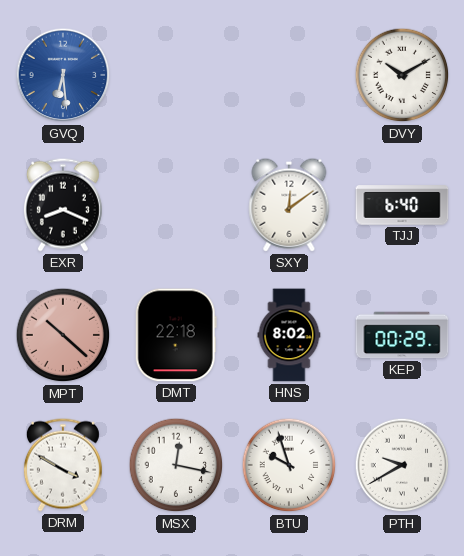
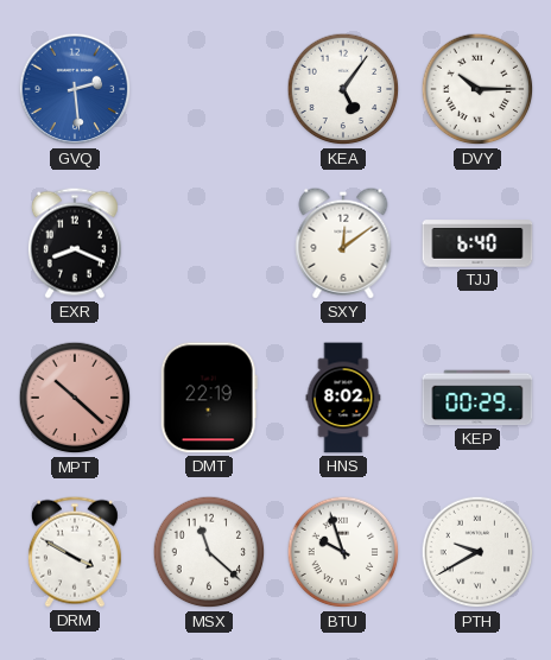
GVQ: 6:29 -> 2:29
KEA: none -> 5:06
DVY: 10:10 -> 10:15
DMT: 22:18 -> 22:19
MSX: 12:17 -> 11:22
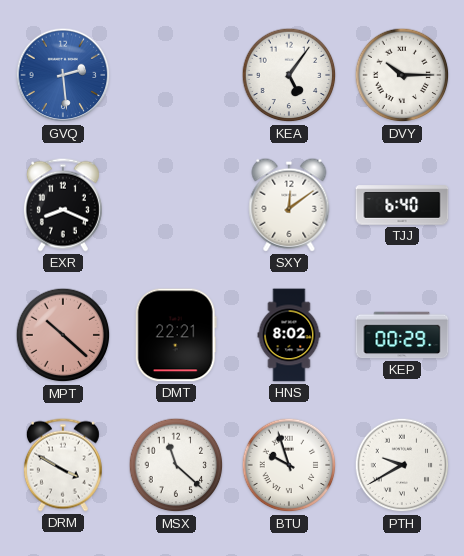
DMT: 22:19 -> 22:21
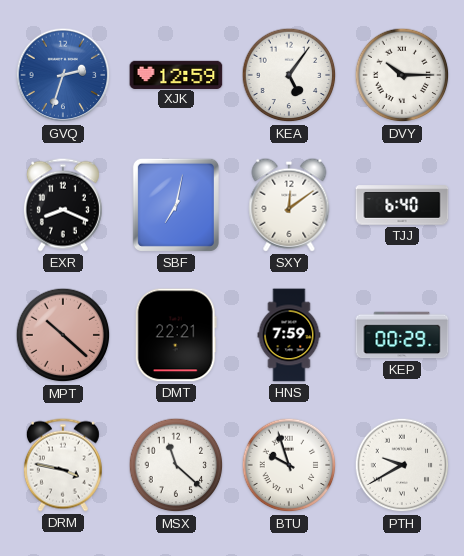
GVQ: 2:29 -> 2:33
XJK: none -> 12:59
SBF: none -> 7:02
HNS: 8:02 -> 7:59
DRM: 3:50 -> 3:47
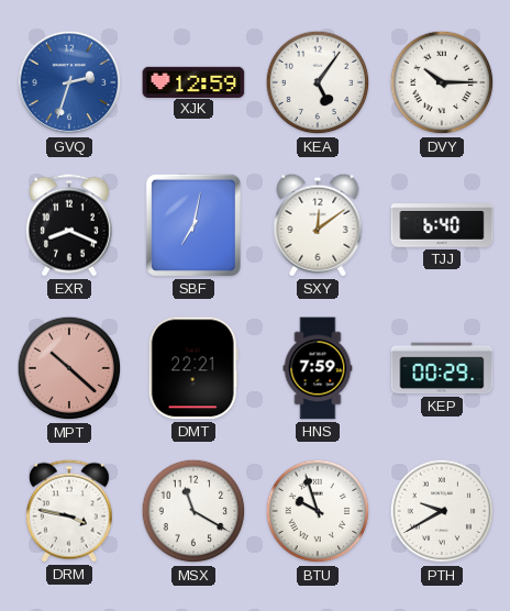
MSX: 11:22 -> 11:20
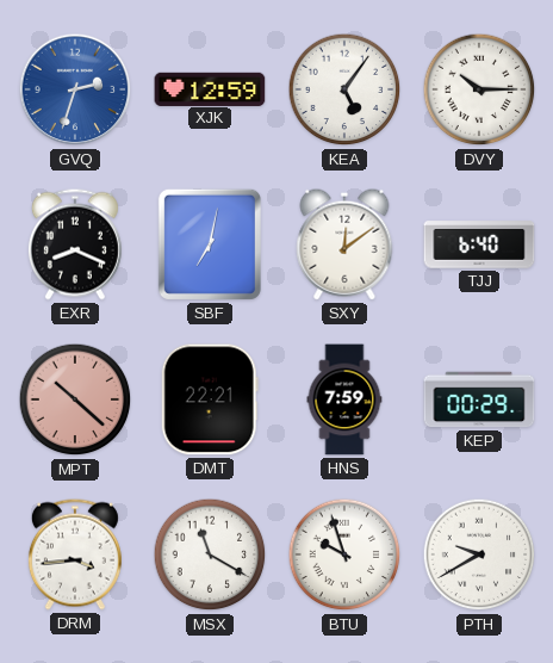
DRM: 3:47 -> 3:44
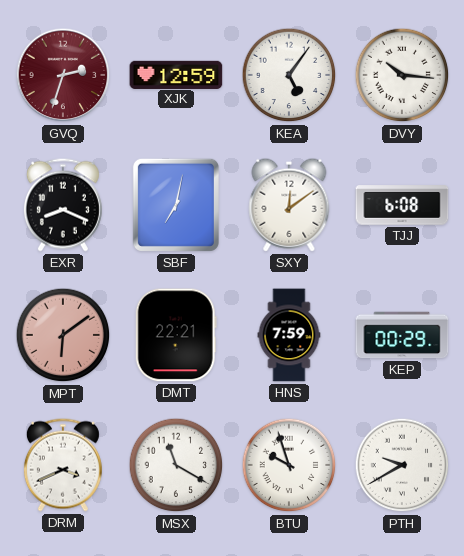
GVQ dial: blue -> burgundy
DVY: 10:15 -> 10:16
TJJ: 6:40 -> 6:08
MPT: 10:22 -> 6:09
DRM: 3:44 -> 3:41
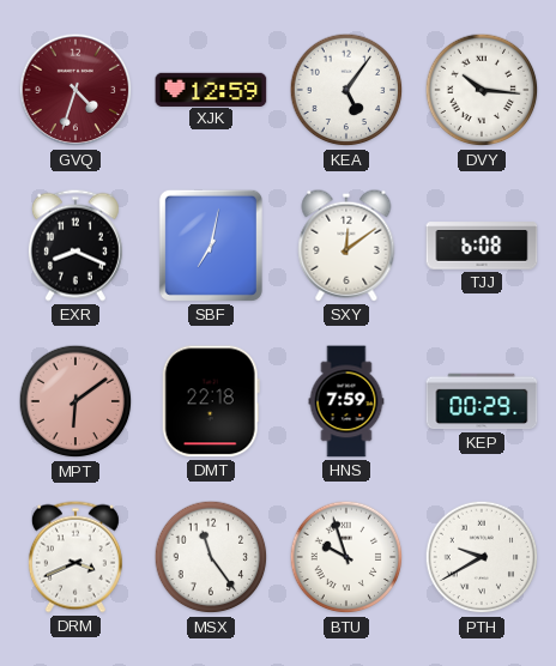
GVQ: 2:33 -> 4:33
DMT: 22:21 -> 22:18
MSX: 11:20 -> 11:24
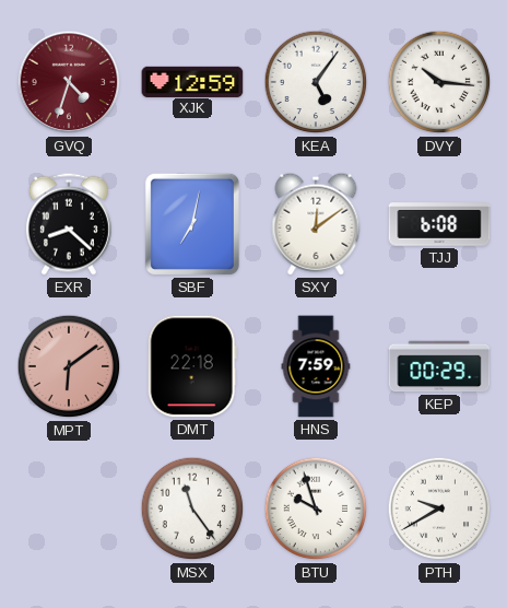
EXR: 8:19 -> 8:22
DRM: 3:41 -> none
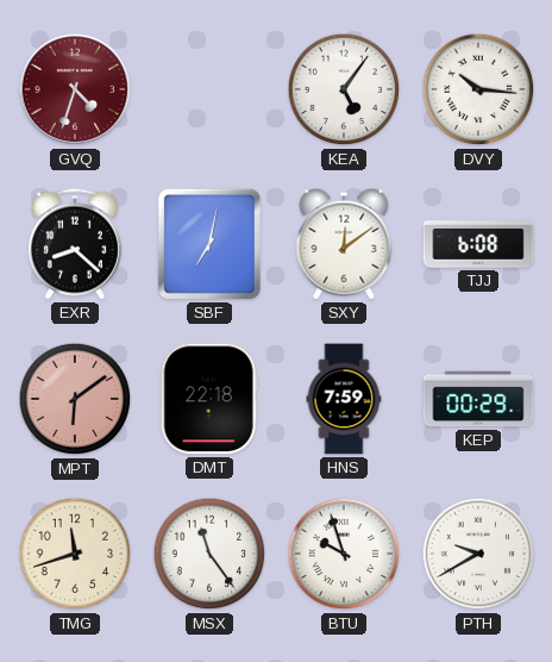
XJK: 12:59 -> none
TMG: none -> 11:42
